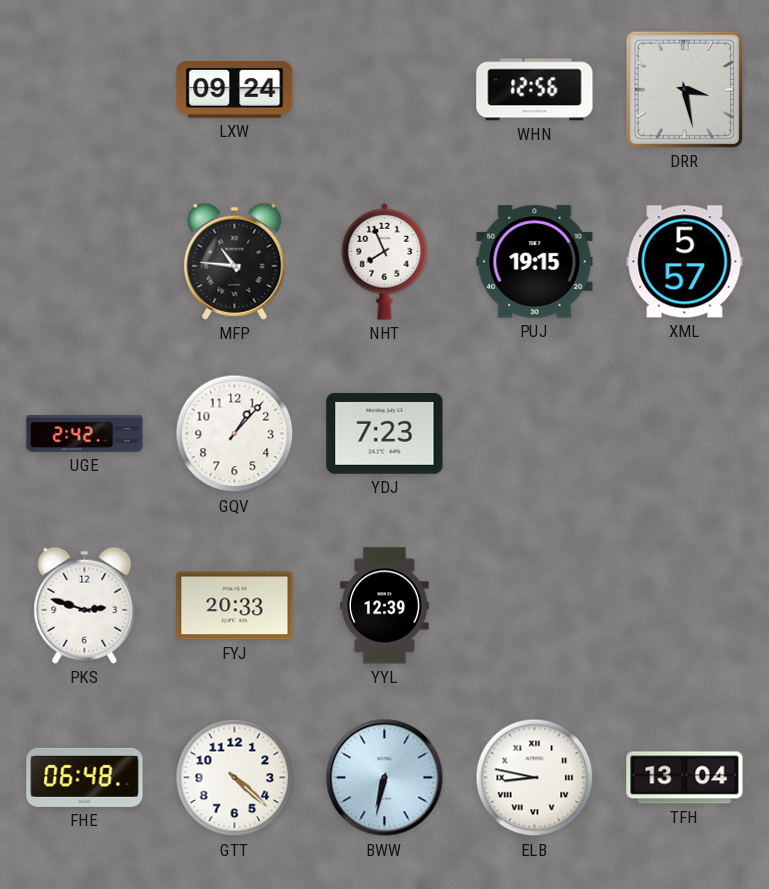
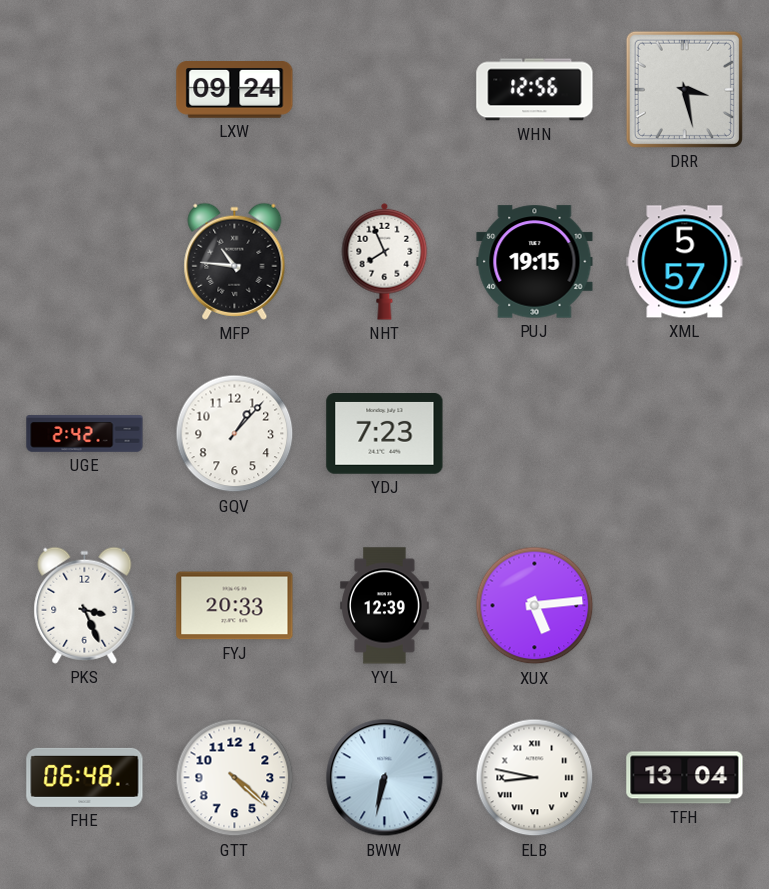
PKS: 2:48 -> 3:26
XUX: none -> 5:14
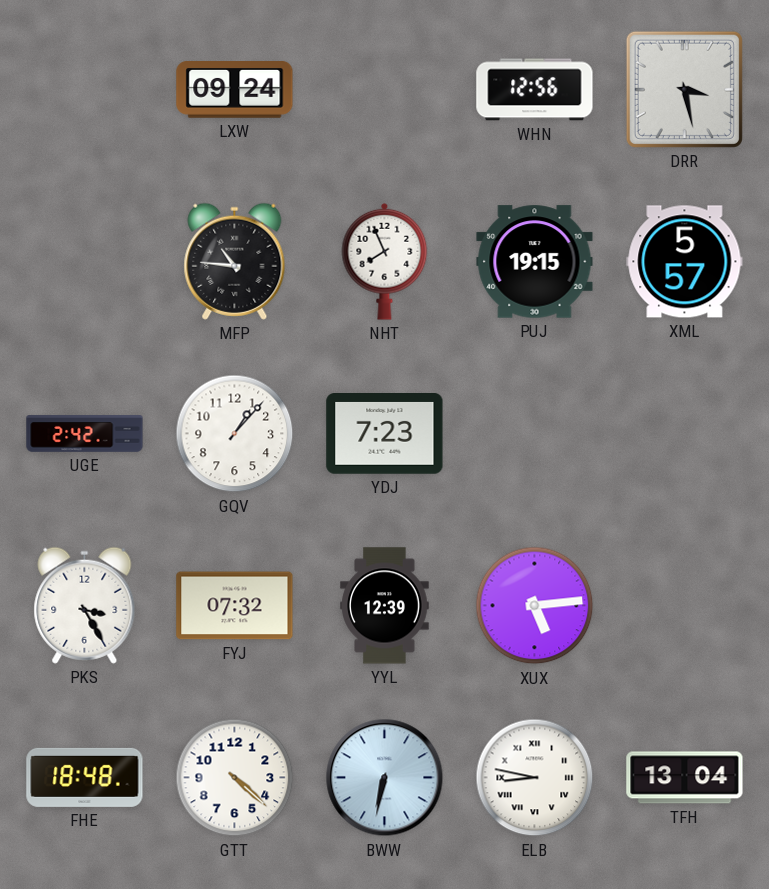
PKS: 3:26 -> 3:25
FYJ: 20:33 -> 07:32
FHE: 06:48 -> 18:48
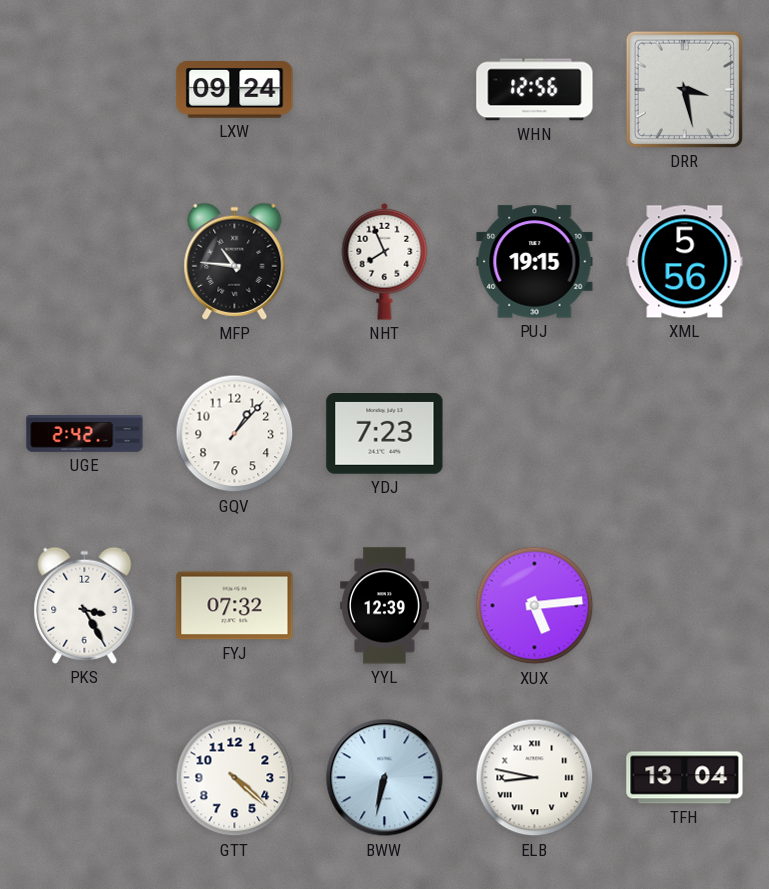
XML: 5:57 -> 5:56
FHE: 18:48 -> none
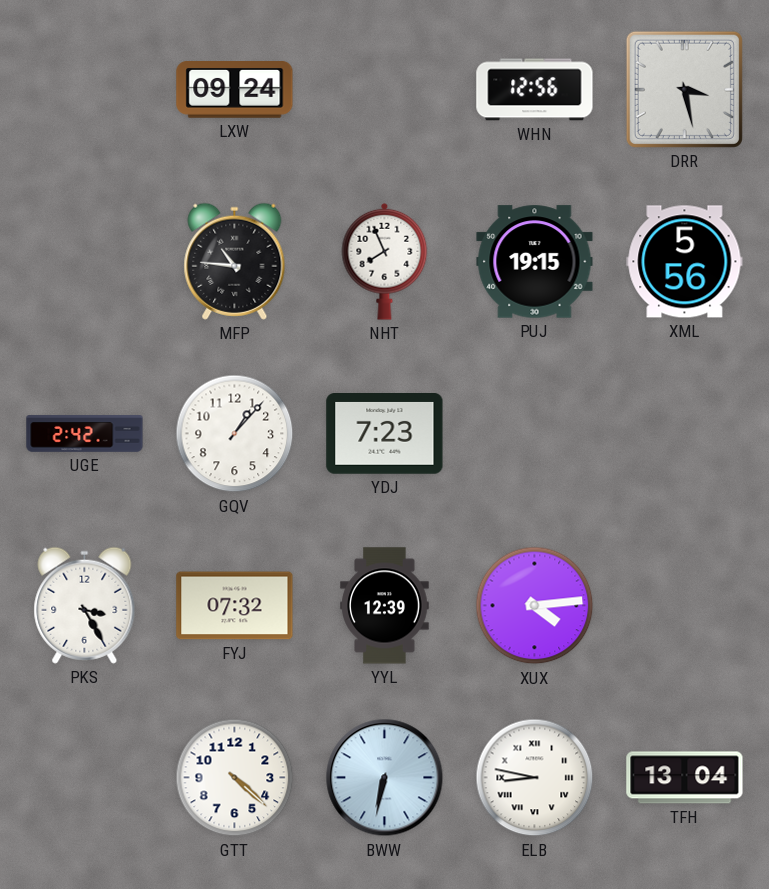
XUX: 5:14 -> 4:14
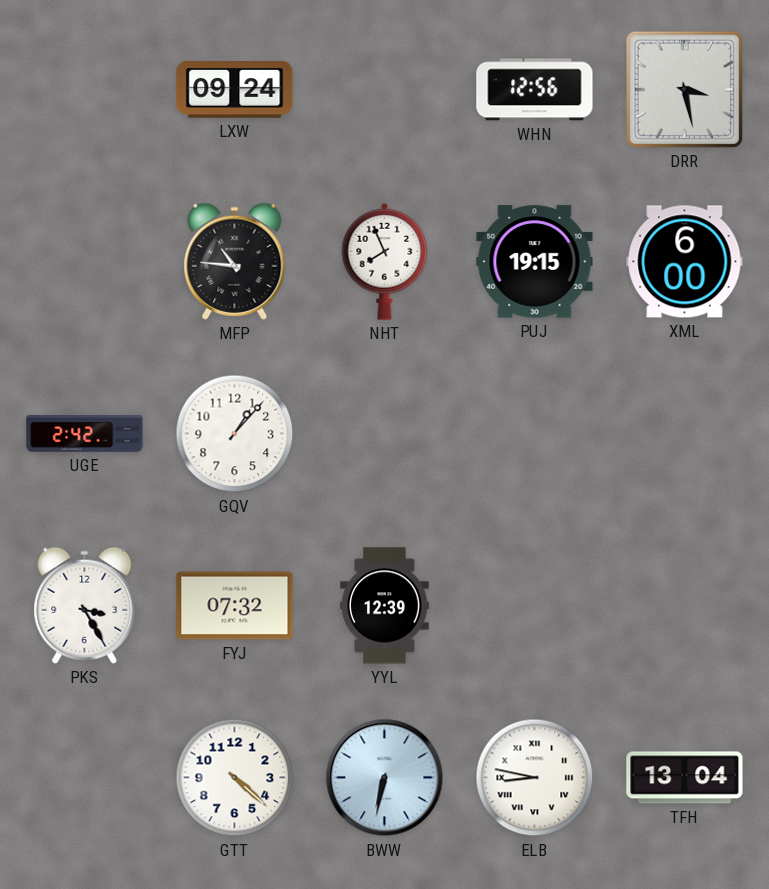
XML: 5:56 -> 6:00
YDJ: 7:23 -> none
XUX: 4:14 -> none
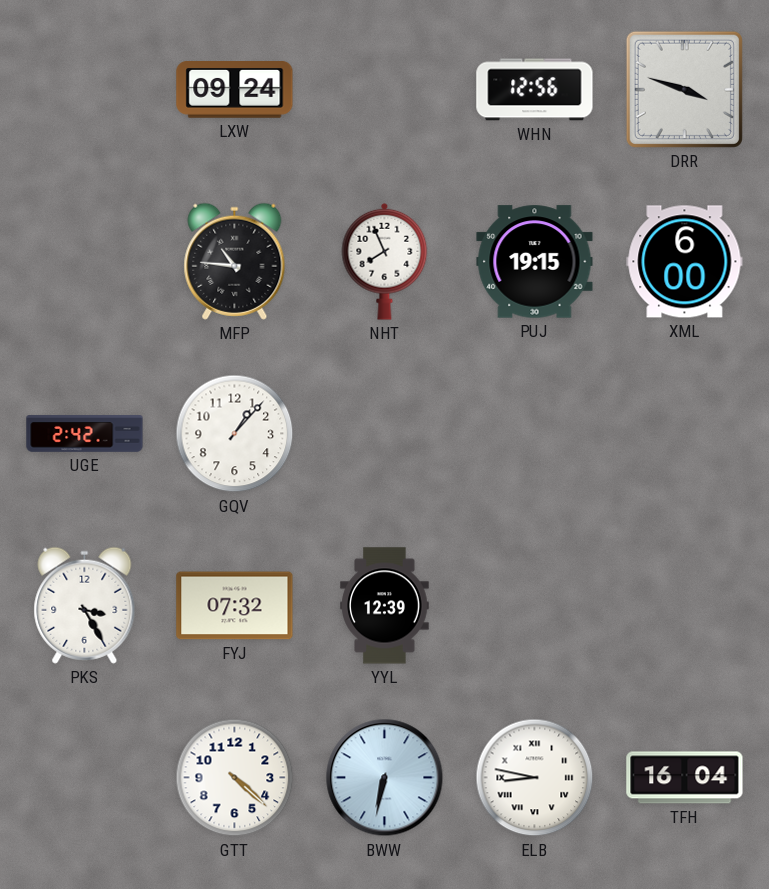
DRR: 3:28 -> 3:48
TFH: 13:04 -> 16:04
